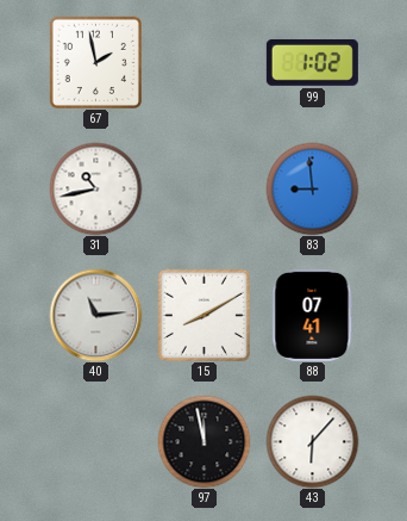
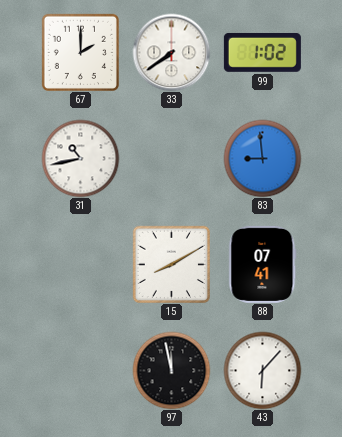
67: 1:58 -> 2:00
33: none -> 7:39
40: 11:14 -> none
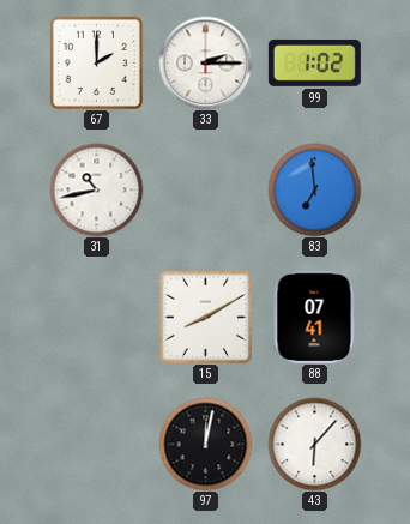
33: 7:39 -> 2:15
83: 8:59 -> 6:59
97: 11:58 -> 12:02
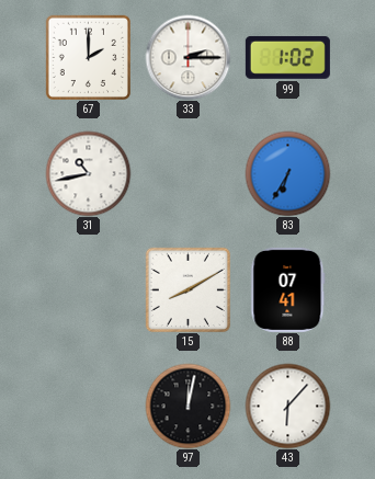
83: 6:59 -> 6:35
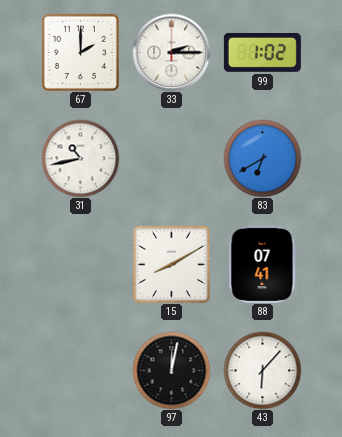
83: 6:35 -> 6:40
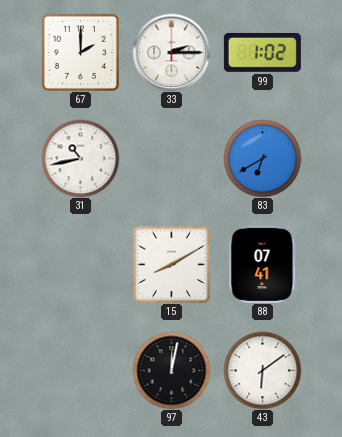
43: 6:07 -> 6:09
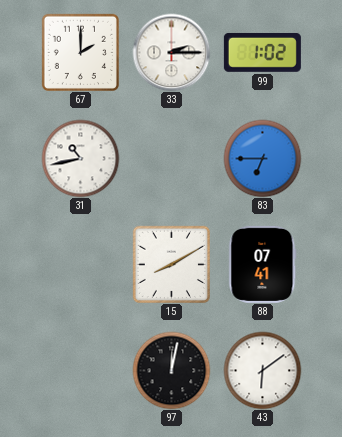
83: 6:40 -> 6:45
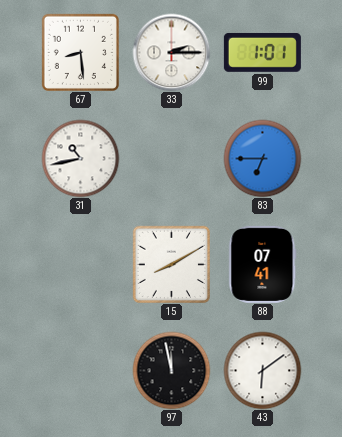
67: 2:00 -> 8:29
99: 1:02 -> 1:01
97: 12:02 -> 11:58
